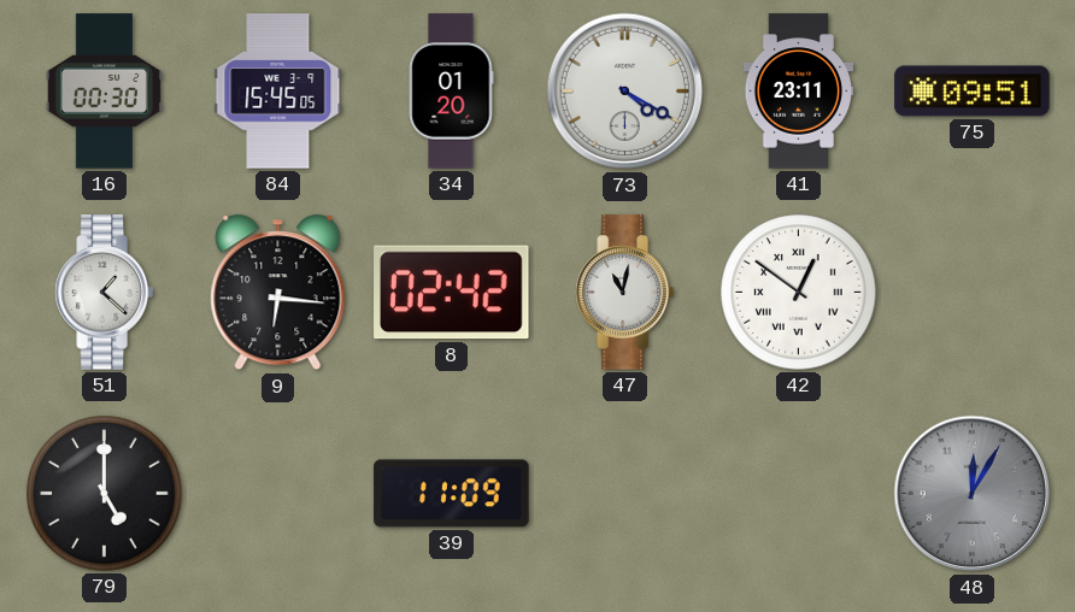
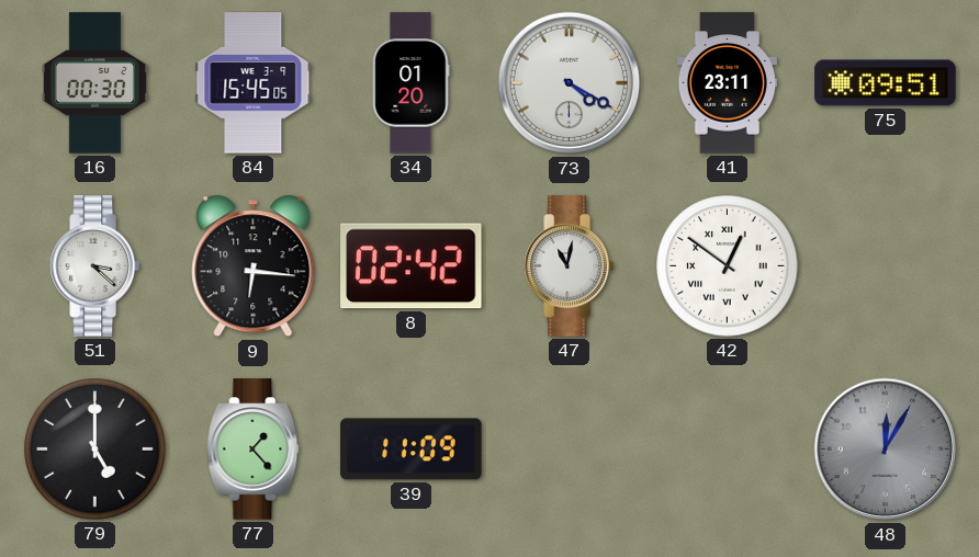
51: 1:22 -> 3:22
77: none -> 1:23
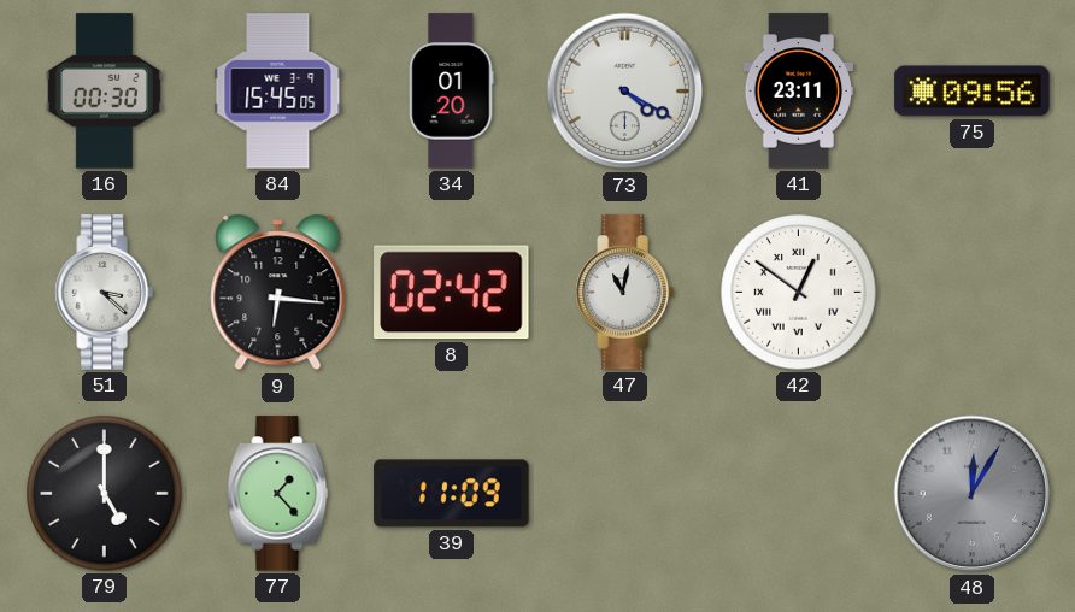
75: 09:51 -> 09:56
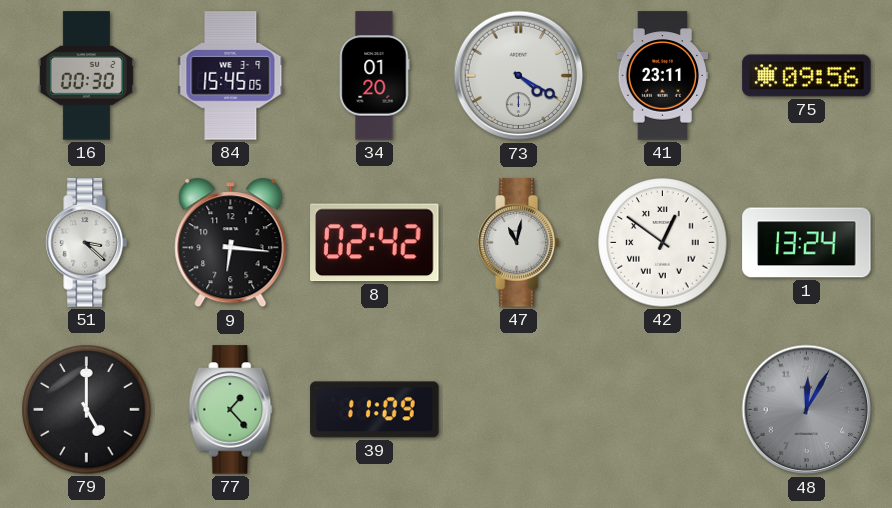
1: none -> 13:24
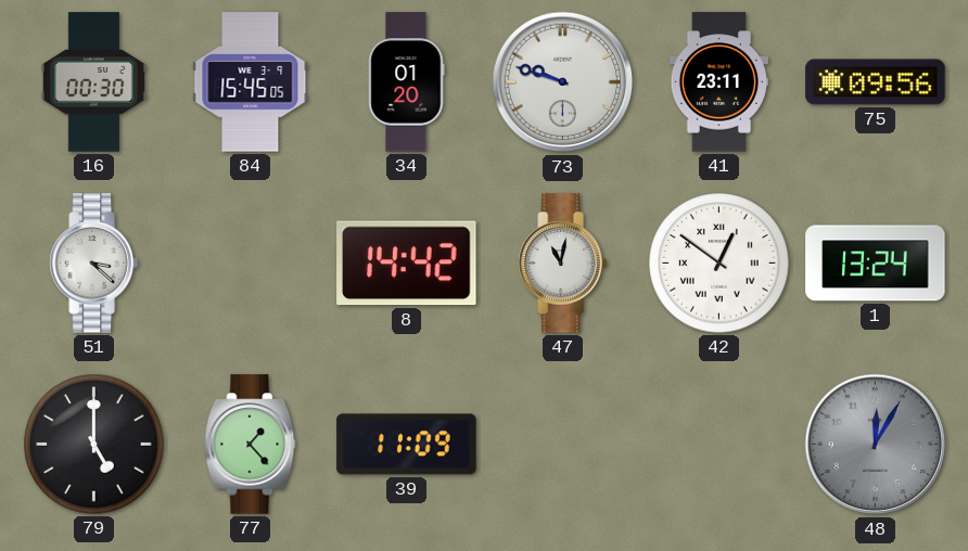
73: 4:20 -> 9:48
9: 6:16 -> none
8: 02:42 -> 14:42
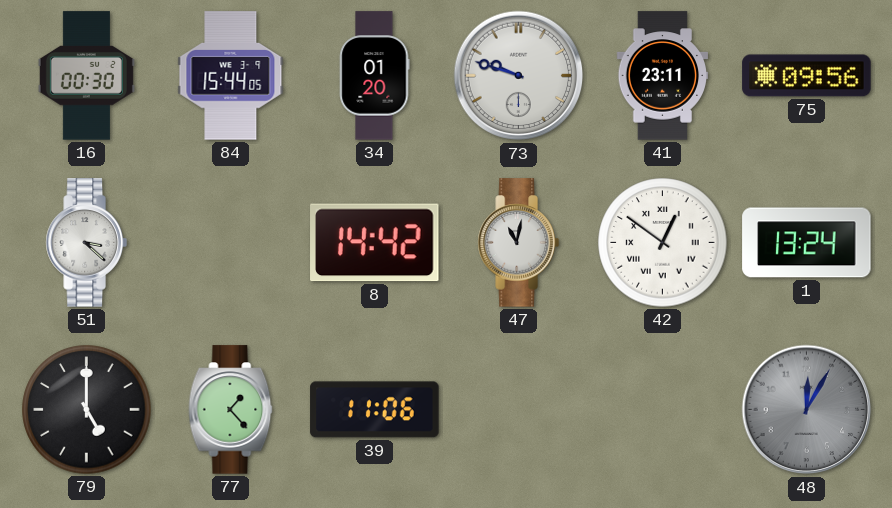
84: 15:45 -> 15:44
39: 11:09 -> 11:06
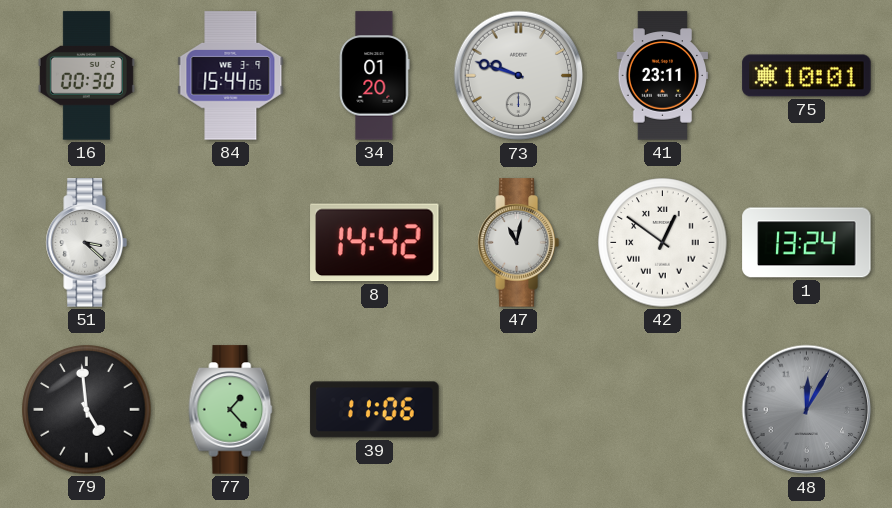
75: 09:56 -> 10:01
79: 5:00 -> 4:59
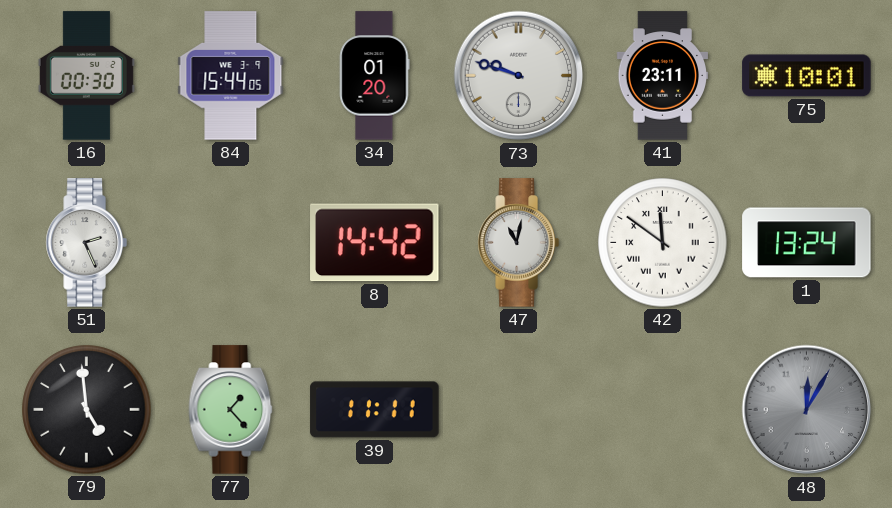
51: 3:22 -> 2:26
42: 12:51 -> 11:51
39: 11:06 -> 11:11
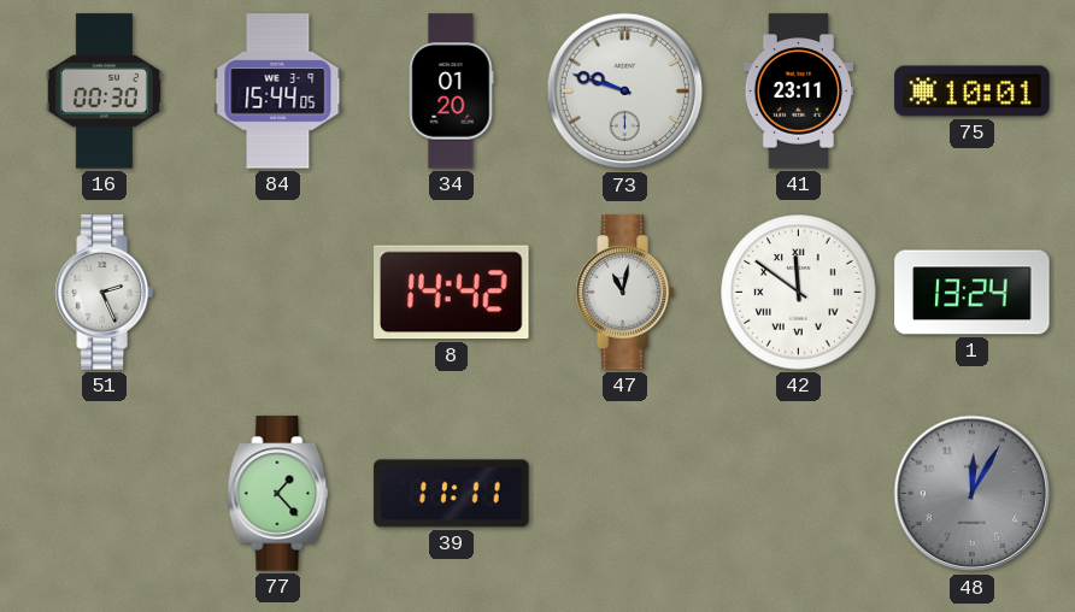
79: 4:59 -> none
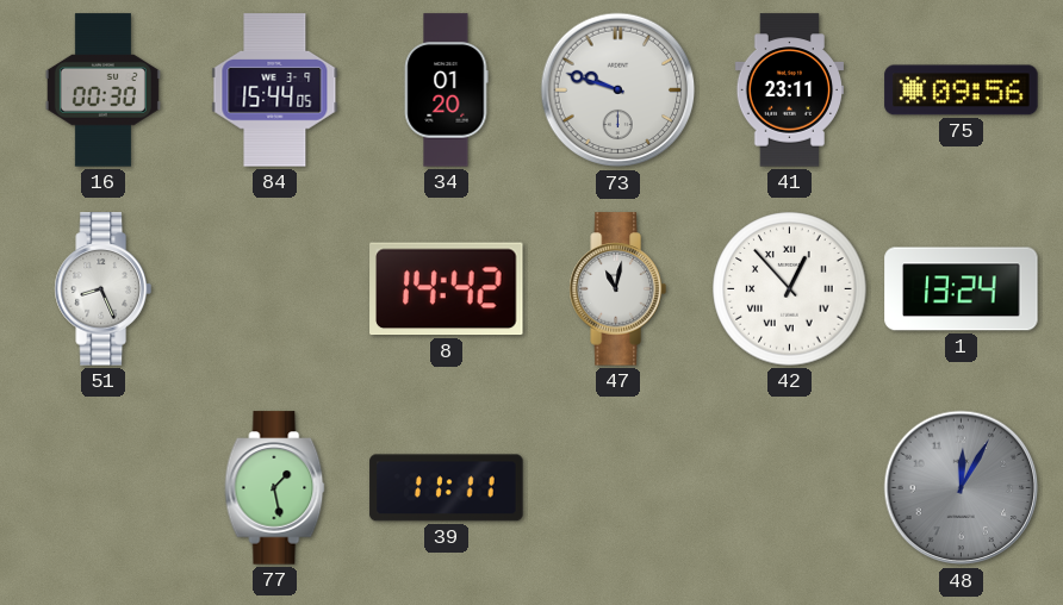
75: 10:01 -> 09:56
51: 2:26 -> 8:26
42: 11:51 -> 12:53
77: 1:23 -> 1:28
